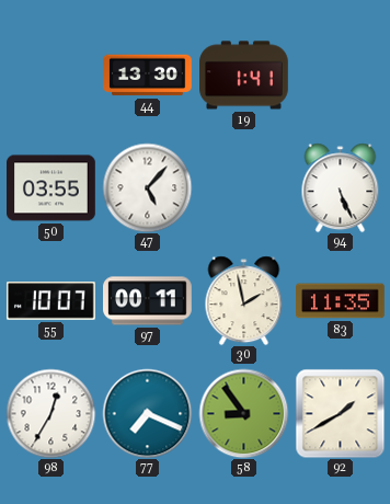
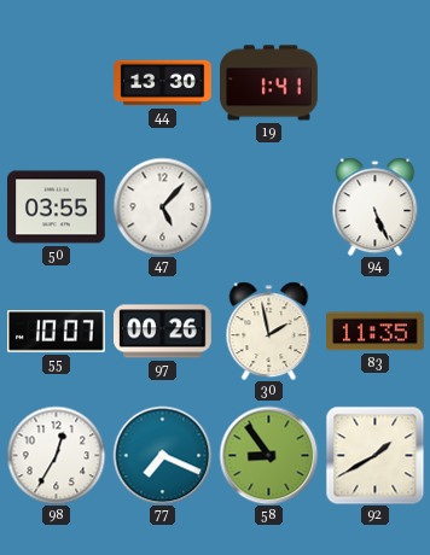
97: 00:11 -> 00:26
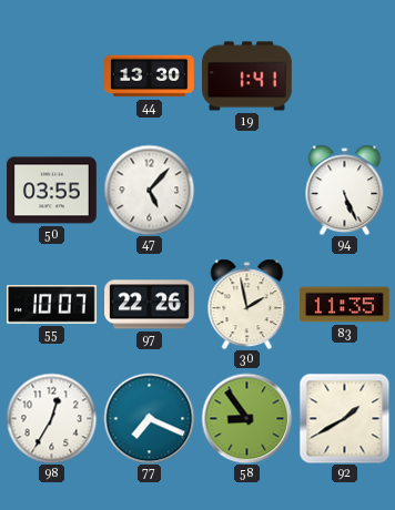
97: 00:26 -> 22:26
